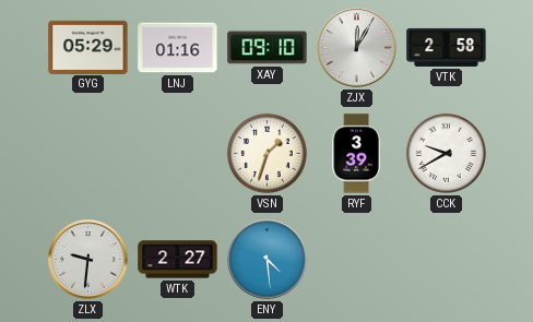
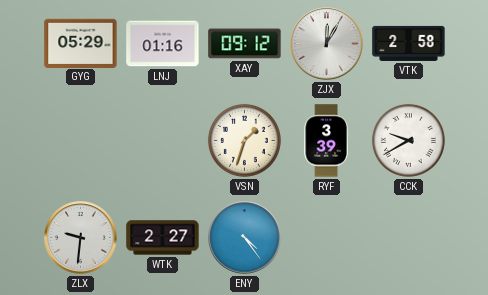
XAY: 09:10 -> 09:12
ENY: 4:29 -> 4:24
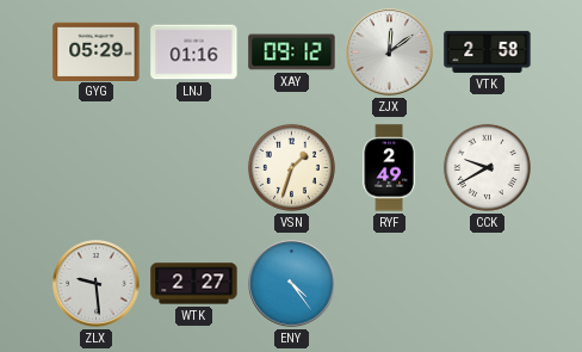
ZJX: 12:05 -> 12:09
RYF: 3:39 -> 2:49
ZLX: 9:31 -> 9:29
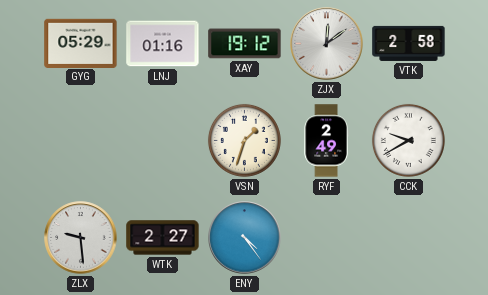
XAY: 09:12 -> 19:12
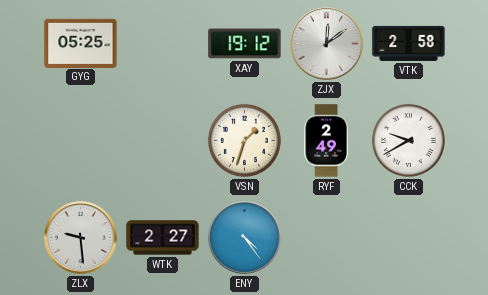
GYG: 05:29 -> 05:25
LNJ: 01:16 -> none
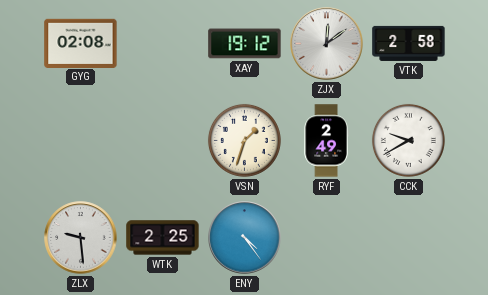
GYG: 05:25 -> 02:08
WTK: 2:27 -> 2:25
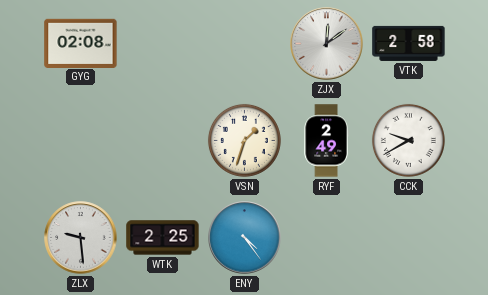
XAY: 19:12 -> none
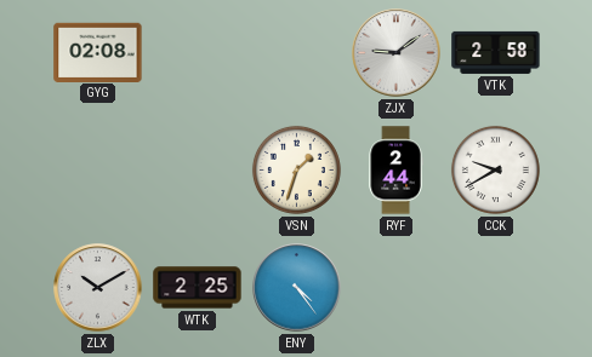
ZJX: 12:09 -> 9:09
RYF: 2:49 -> 2:44
ZLX: 9:29 -> 10:10
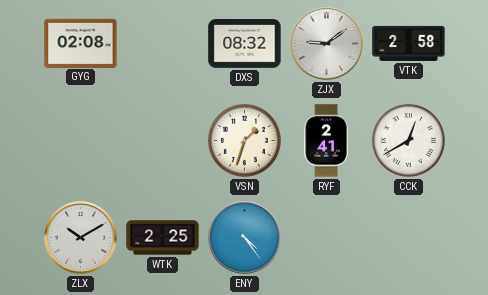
DXS: none -> 08:32
RYF: 2:44 -> 2:41
CCK: 9:40 -> 12:40
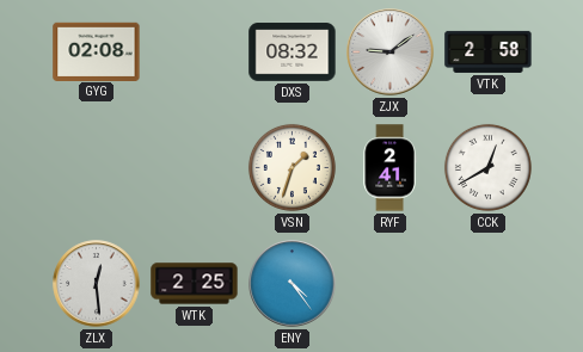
ZLX: 10:10 -> 12:29
